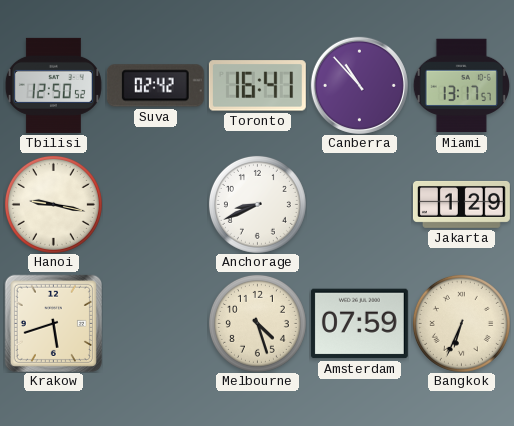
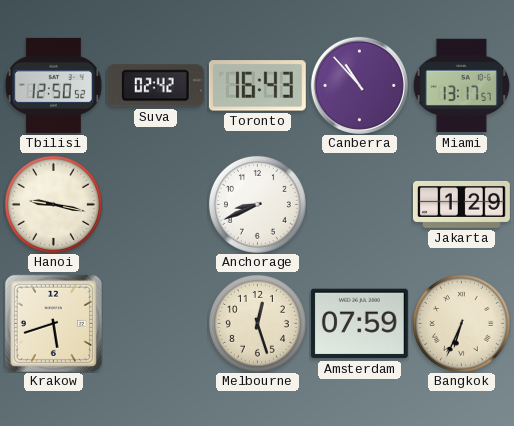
Toronto: 16:41 -> 16:43
Melbourne: 4:27 -> 12:27
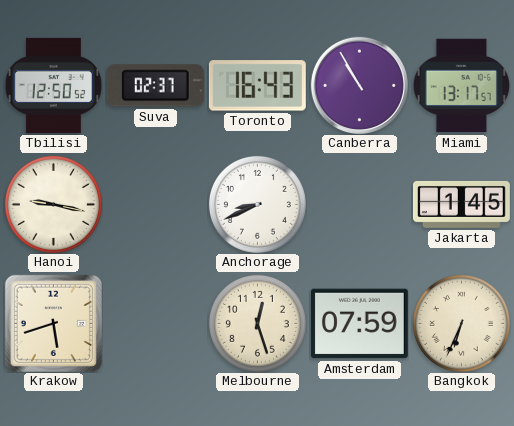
Suva: 02:42 -> 02:37
Canberra: 10:53 -> 10:55
Jakarta: 1:29 -> 1:45
